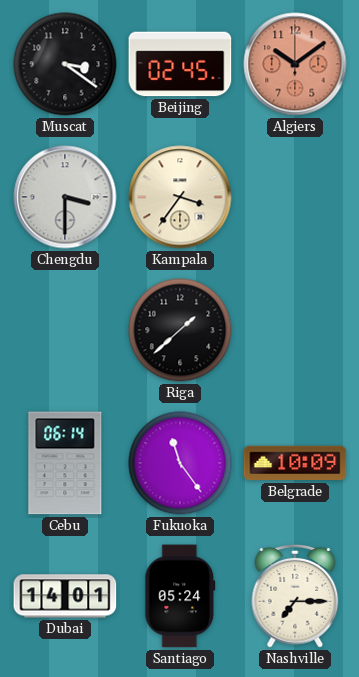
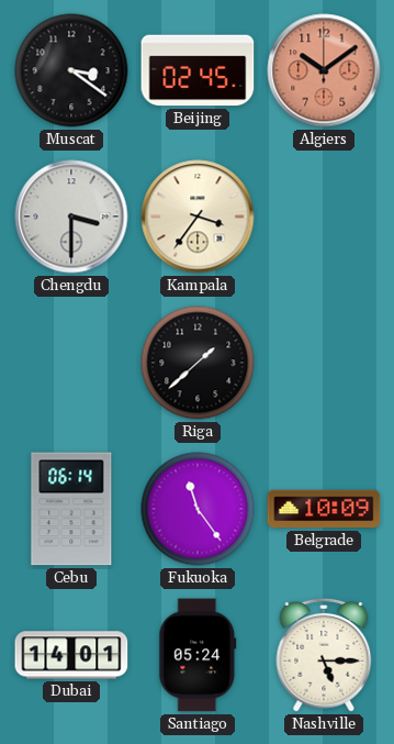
Nashville: 7:15 -> 5:15
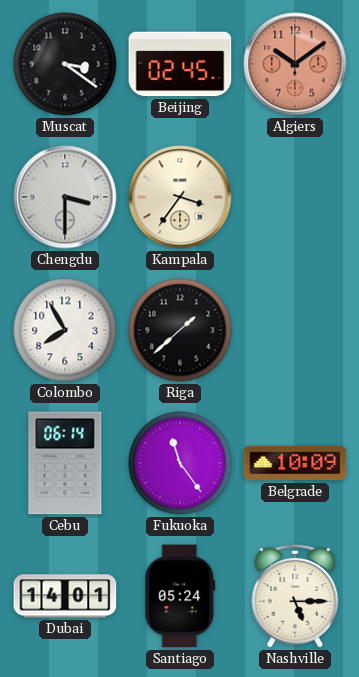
Colombo: none -> 7:55
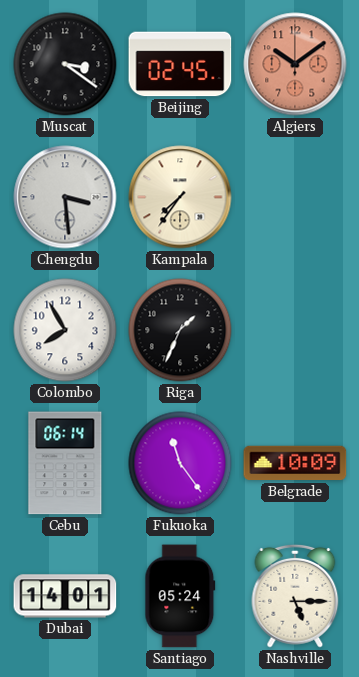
Chengdu: 3:30 -> 3:29
Kampala: 3:36 -> 7:36
Riga: 1:38 -> 1:34
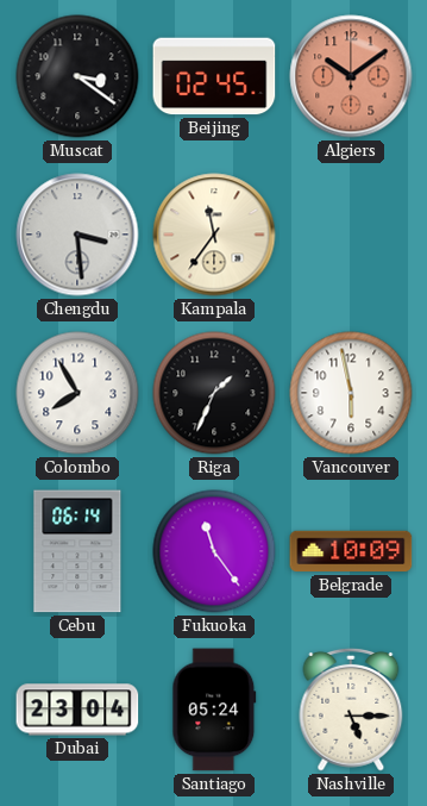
Kampala: 7:36 -> 11:36
Vancouver: none -> 5:58
Dubai: 14:01 -> 23:04
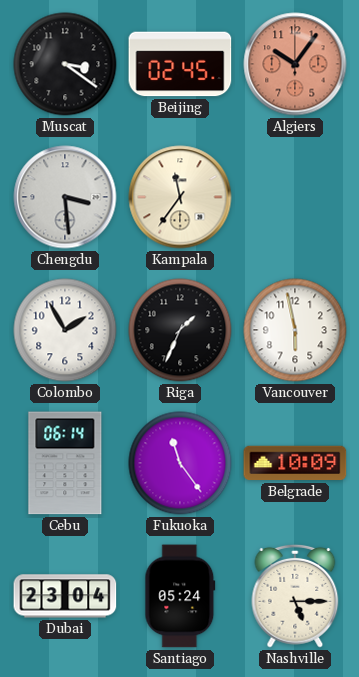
Algiers: 10:09 -> 10:06
Colombo: 7:55 -> 1:55
